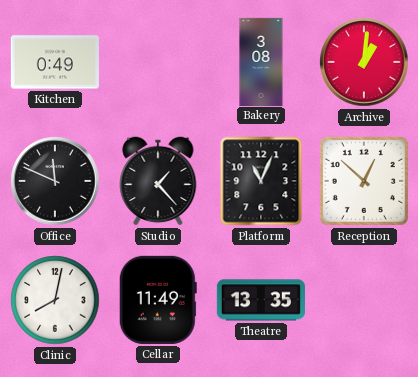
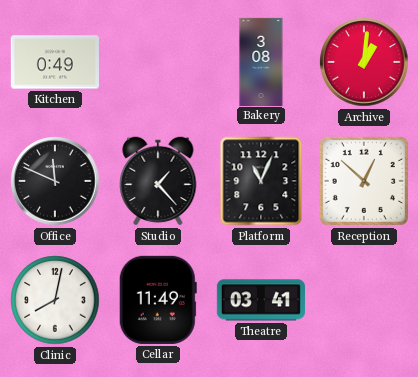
Theatre: 13:35 -> 03:41
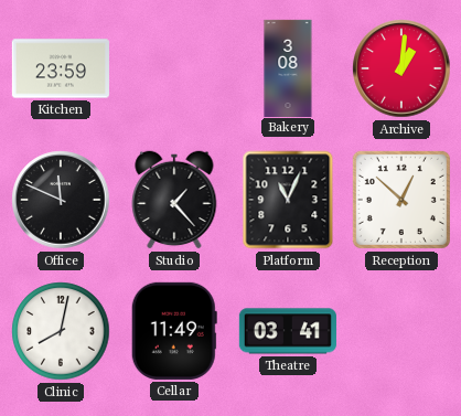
Kitchen: 0:49 -> 23:59
